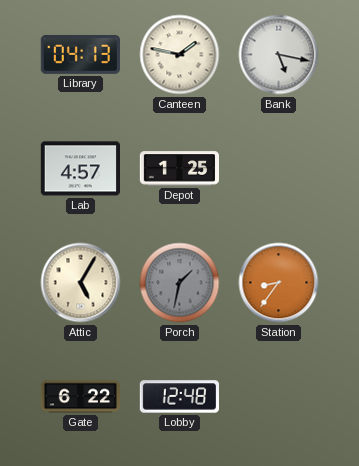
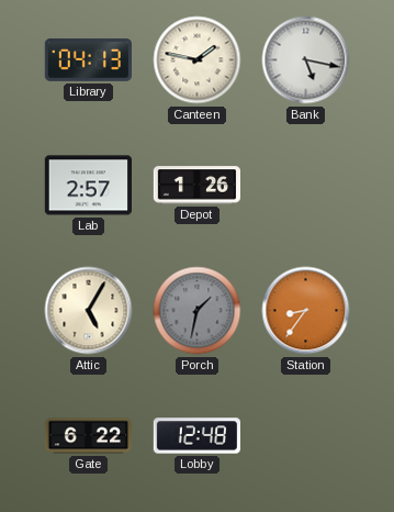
Lab: 4:57 -> 2:57
Depot: 1:25 -> 1:26
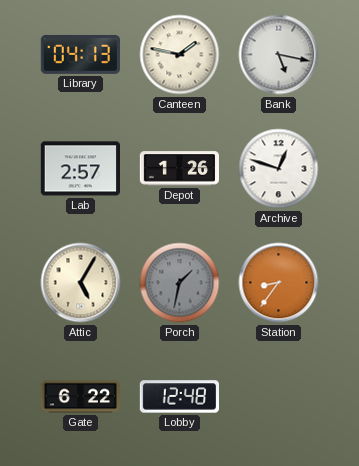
Archive: none -> 12:48
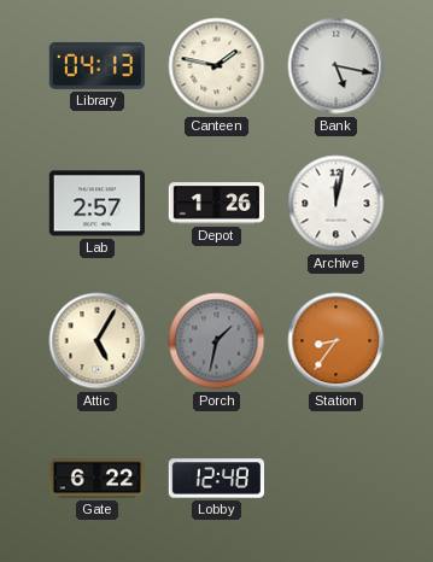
Archive: 12:48 -> 12:02
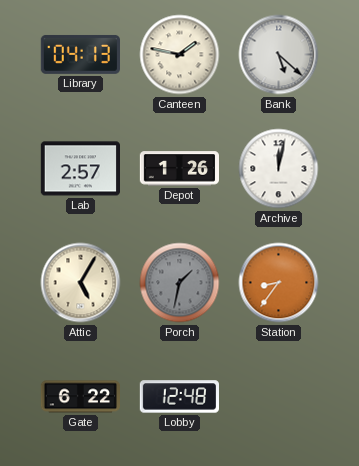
Bank: 5:17 -> 5:22
